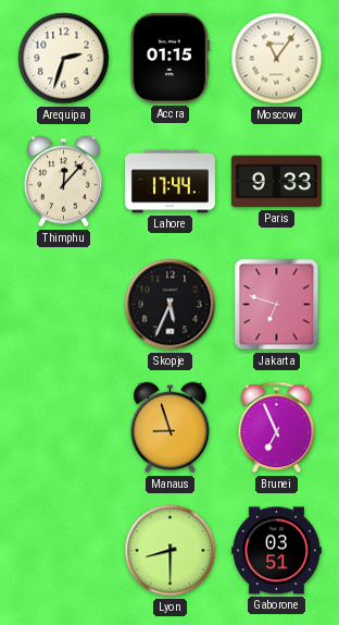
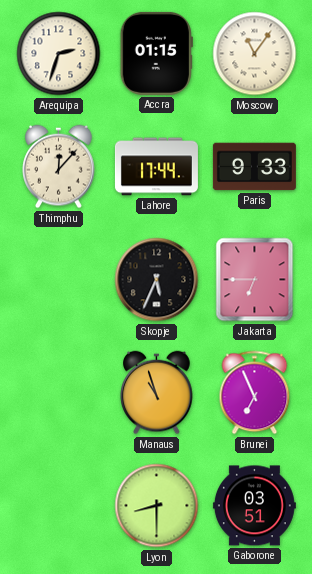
Jakarta: 6:48 -> 6:45
Manaus: 8:57 -> 10:57
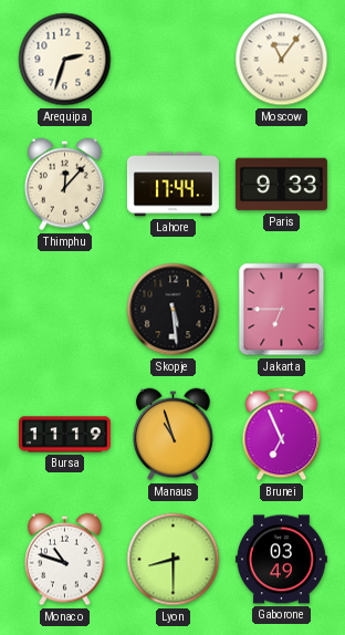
Accra: 01:15 -> none
Skopje: 5:34 -> 5:29
Bursa: none -> 11:19
Monaco: none -> 10:48
Gaborone: 03:51 -> 03:49
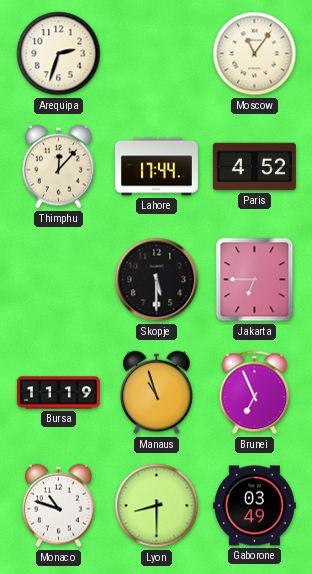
Paris: 9:33 -> 4:52
Skopje: 5:29 -> 5:30
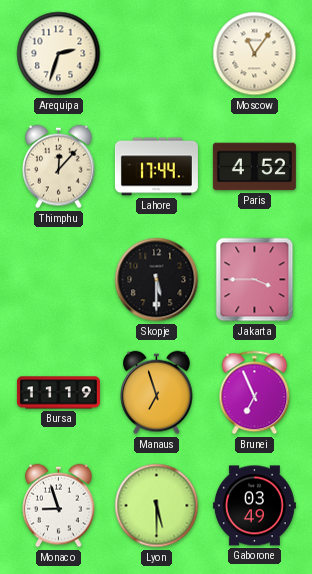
Jakarta: 6:45 -> 3:45
Manaus: 10:57 -> 6:57
Monaco: 10:48 -> 8:57
Lyon: 8:30 -> 5:30
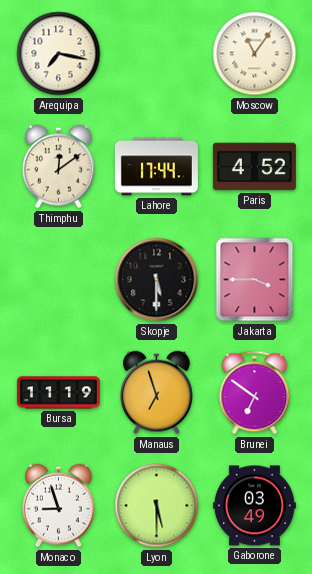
Arequipa: 2:33 -> 7:17
Thimphu: 12:07 -> 12:09
Brunei: 6:56 -> 6:51
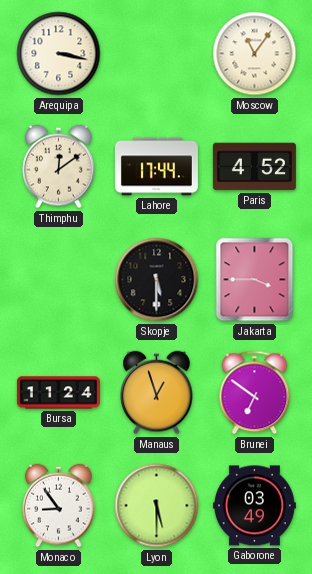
Arequipa: 7:17 -> 3:17
Bursa: 11:19 -> 11:24
Manaus: 6:57 -> 12:57
Monaco: 8:57 -> 8:54
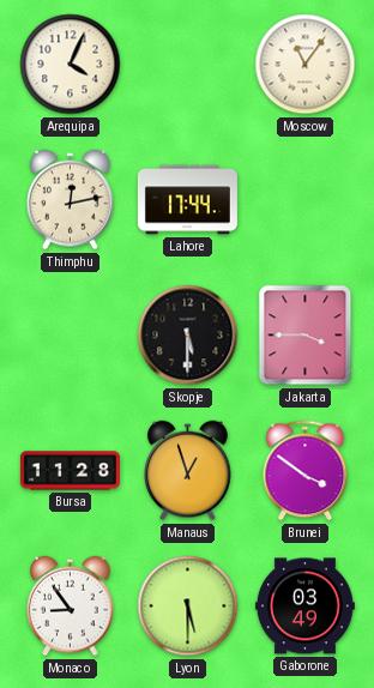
Arequipa: 3:17 -> 4:04
Thimphu: 12:09 -> 12:13
Paris: 4:52 -> none
Bursa: 11:24 -> 11:28
Brunei: 6:51 -> 3:51
